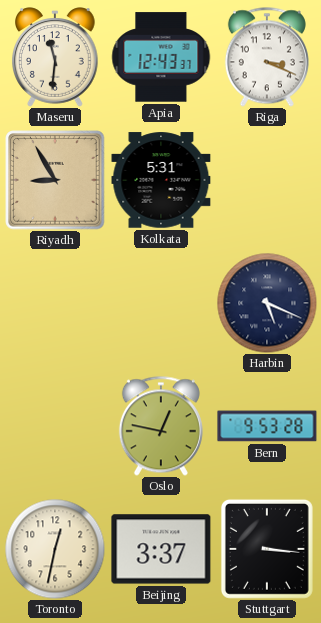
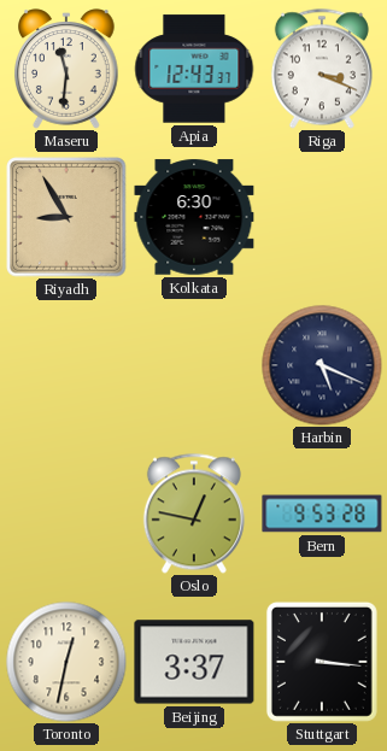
Kolkata: 5:31 -> 6:30
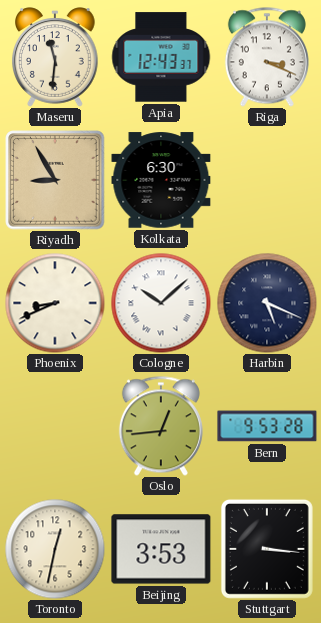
Phoenix: none -> 8:41
Cologne: none -> 10:08
Oslo: 12:47 -> 12:44
Beijing: 3:37 -> 3:53
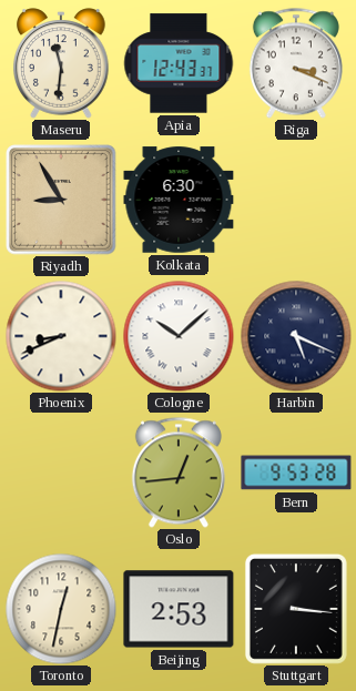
Beijing: 3:53 -> 2:53
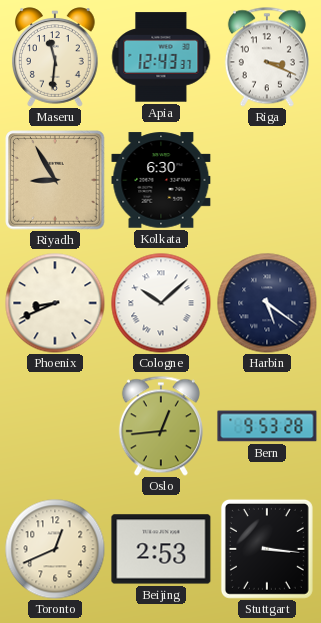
Harbin: 5:19 -> 5:21
Toronto: 12:32 -> 12:41
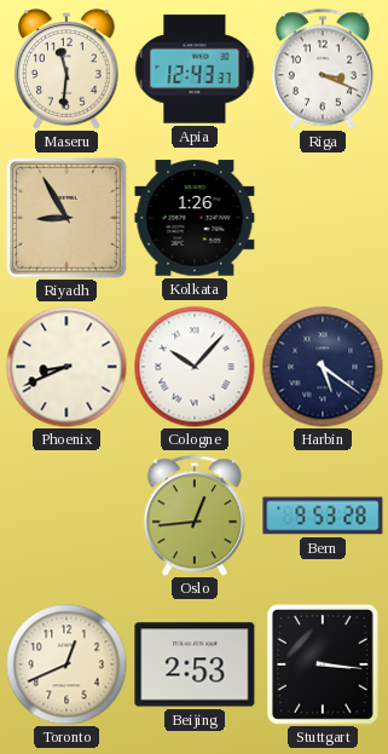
Kolkata: 6:30 -> 1:26
Cologne: 10:08 -> 10:07
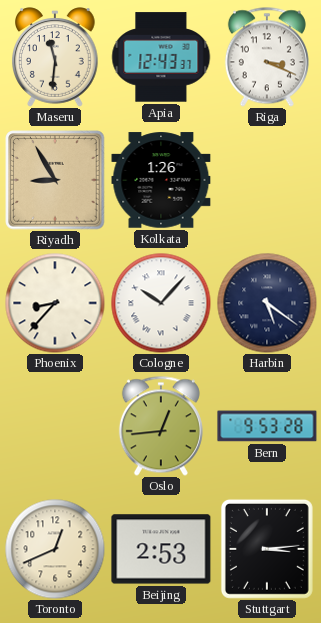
Phoenix: 8:41 -> 8:37
Stuttgart: 3:16 -> 3:14
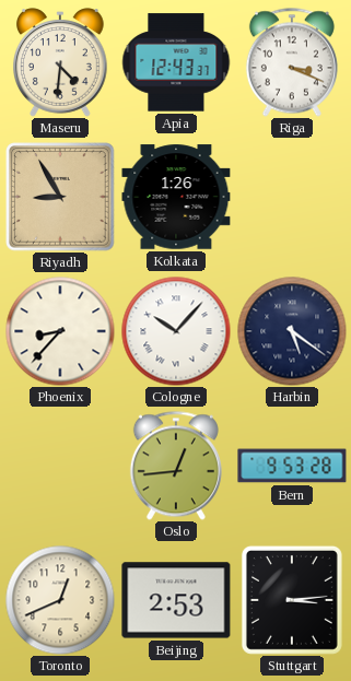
Maseru: 11:31 -> 4:31
